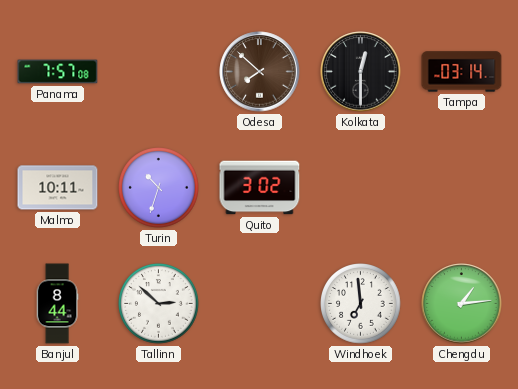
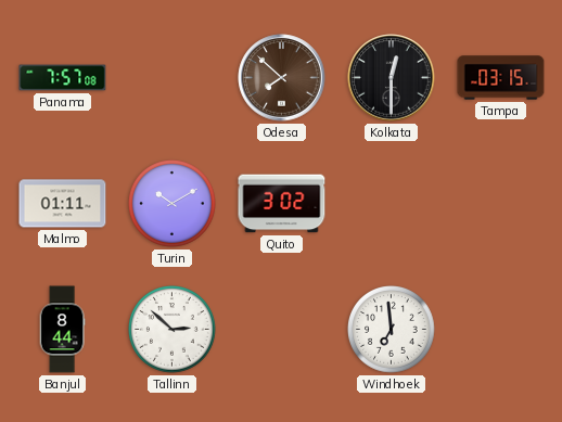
Tampa: 03:14 -> 03:15
Malmo: 10:11 -> 01:11
Turin: 10:33 -> 10:10
Chengdu: 1:14 -> none
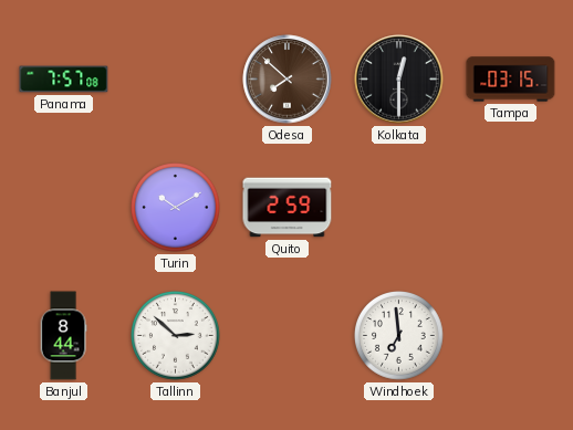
Malmo: 01:11 -> none
Quito: 3:02 -> 2:59
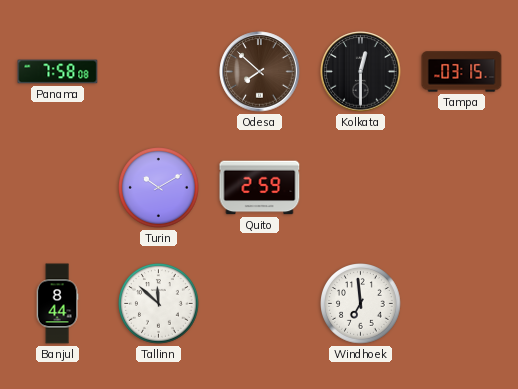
Panama: 7:57 -> 7:58
Tallinn: 2:52 -> 11:52
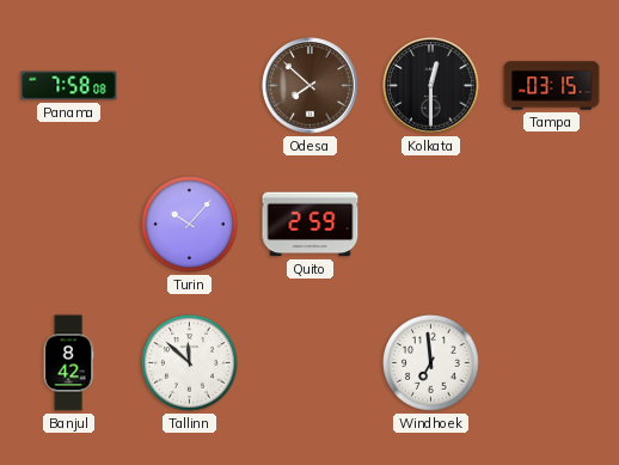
Turin: 10:10 -> 10:07
Banjul: 8:44 -> 8:42
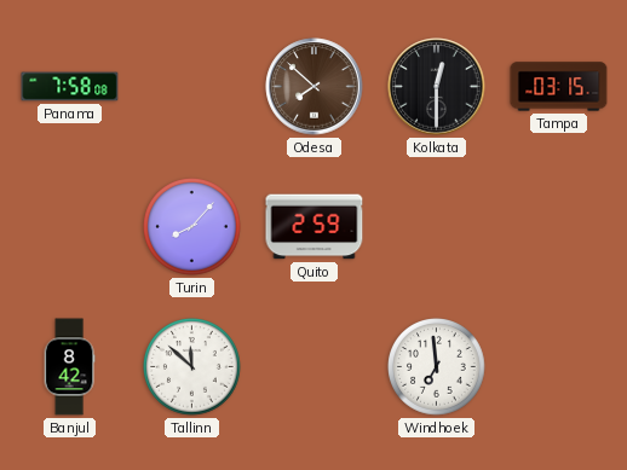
Turin: 10:07 -> 8:07
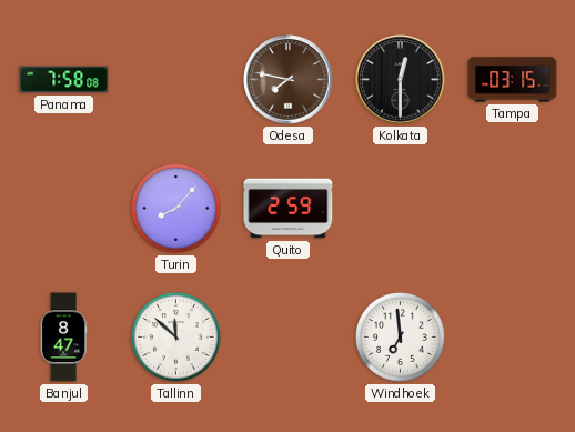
Odesa: 7:52 -> 7:47
Banjul: 8:42 -> 8:47
